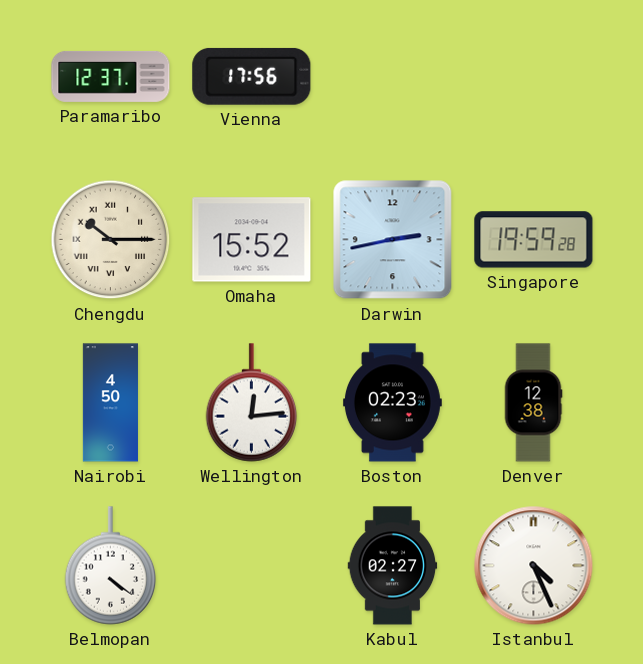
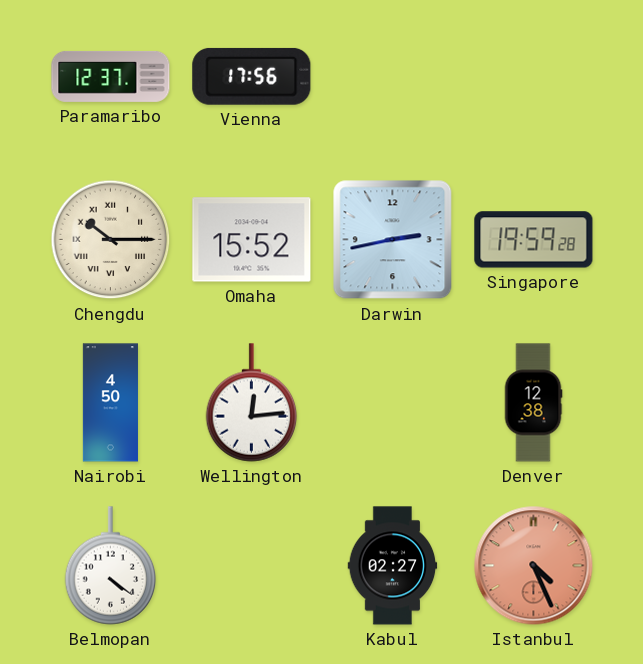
Boston: 02:23 -> none
Istanbul dial: white -> salmon
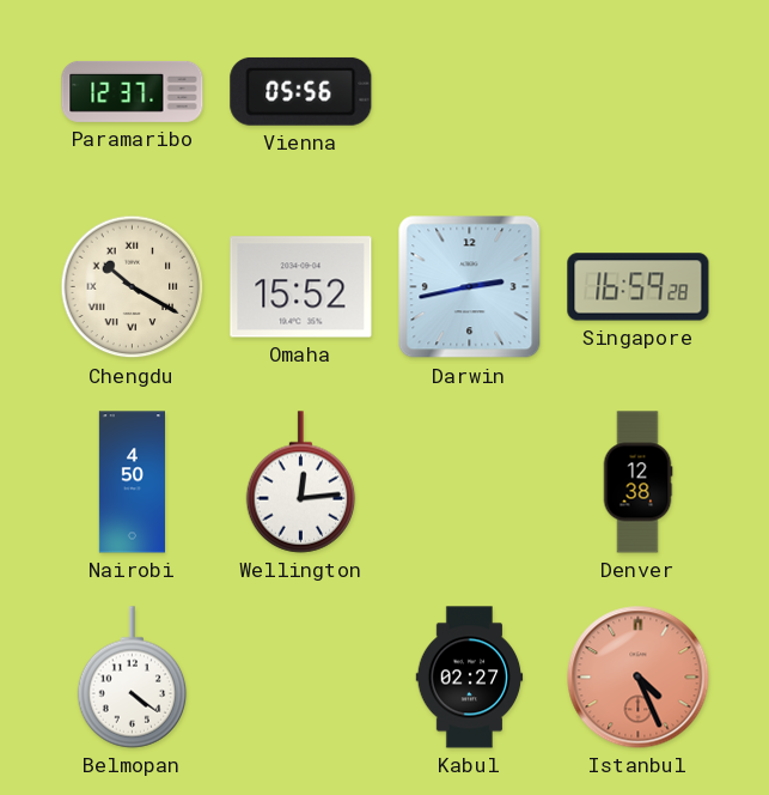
Vienna: 17:56 -> 05:56
Chengdu: 10:15 -> 10:20
Singapore: 19:59 -> 16:59
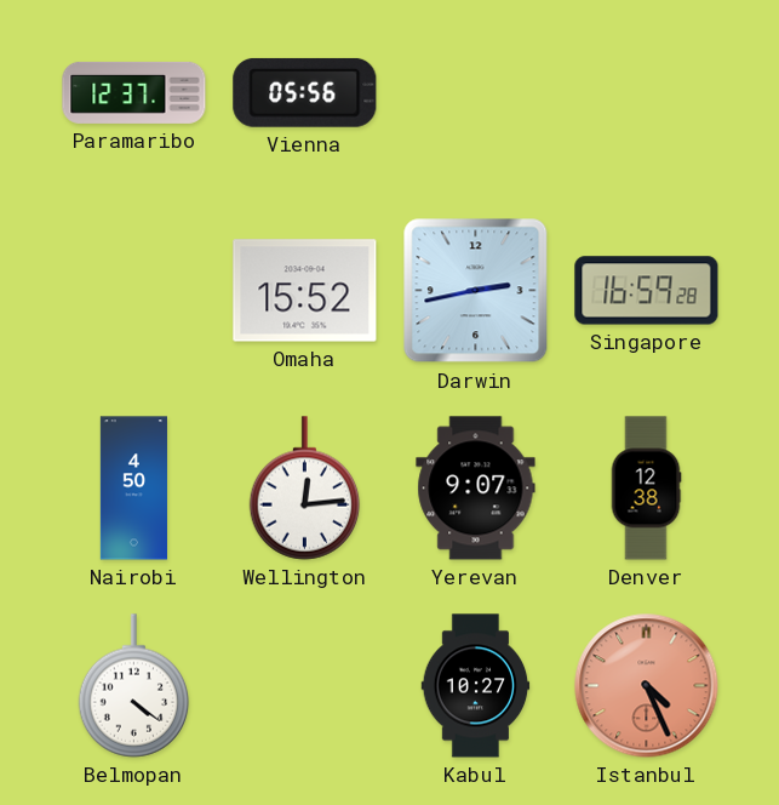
Chengdu: 10:20 -> none
Yerevan: none -> 9:07
Kabul: 02:27 -> 10:27
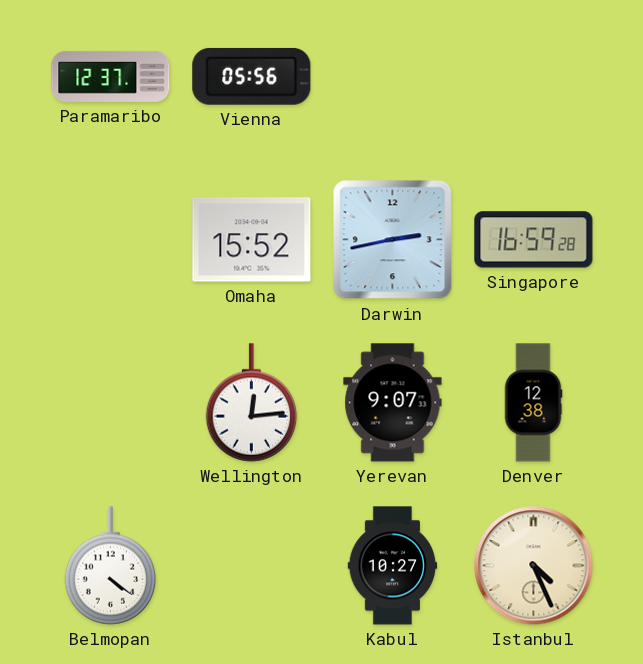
Nairobi: 4:50 -> none
Istanbul dial: salmon -> cream
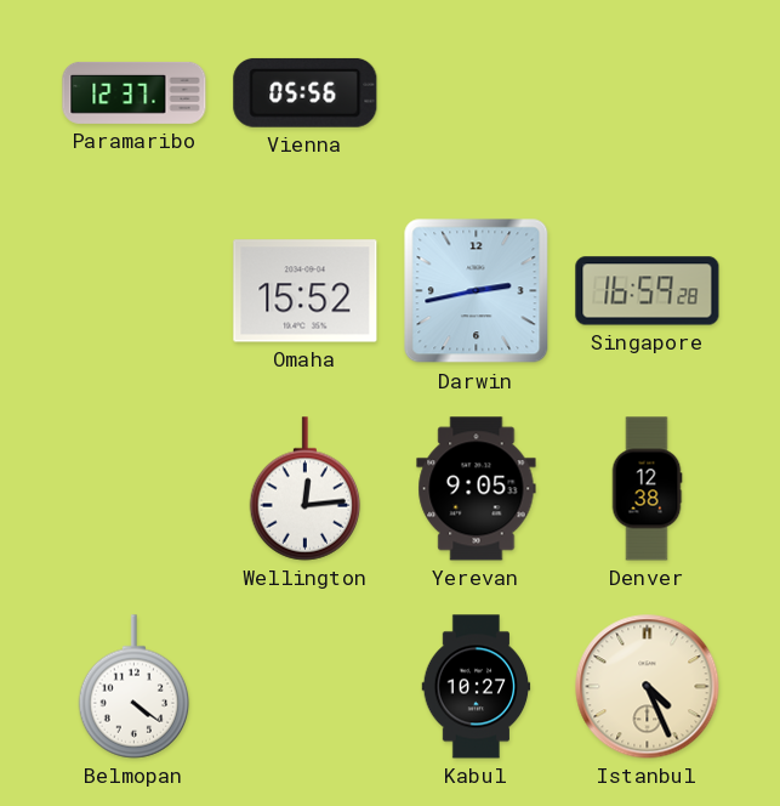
Yerevan: 9:07 -> 9:05
